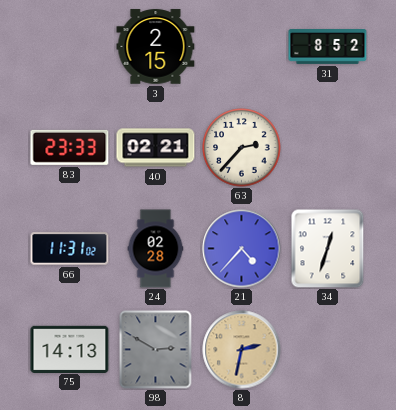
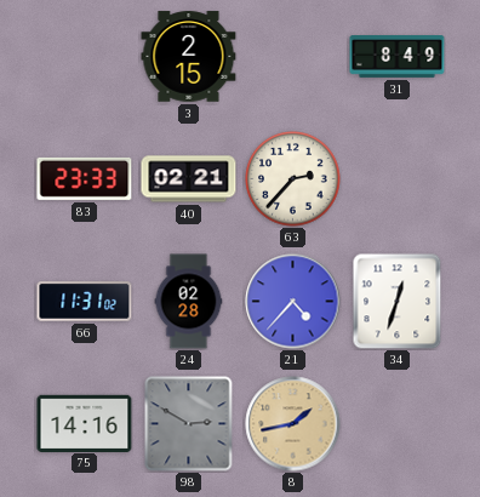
31: 8:52 -> 8:49
75: 14:13 -> 14:16
8: 2:32 -> 1:43
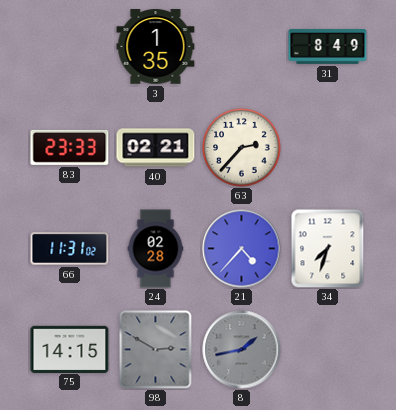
3: 2:15 -> 1:35
34: 12:33 -> 7:33
75: 14:16 -> 14:15
8 dial: champagne -> grey
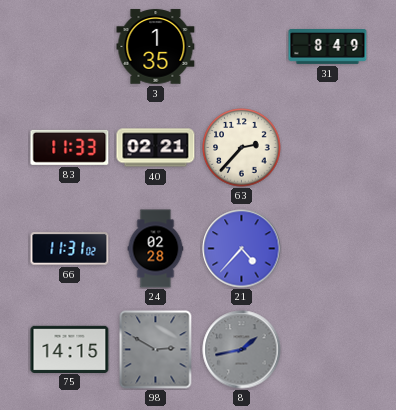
83: 23:33 -> 11:33
34: 7:33 -> none
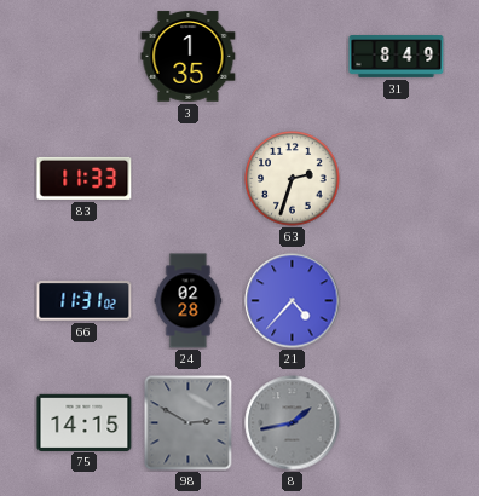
40: 02:21 -> none
63: 2:37 -> 2:33
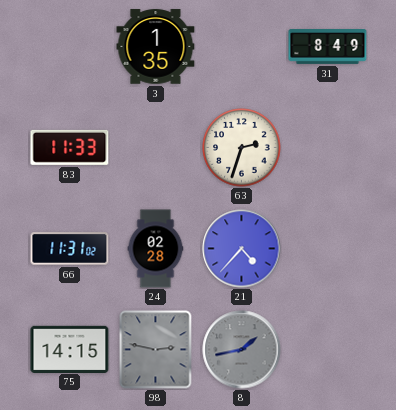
98: 2:50 -> 2:47
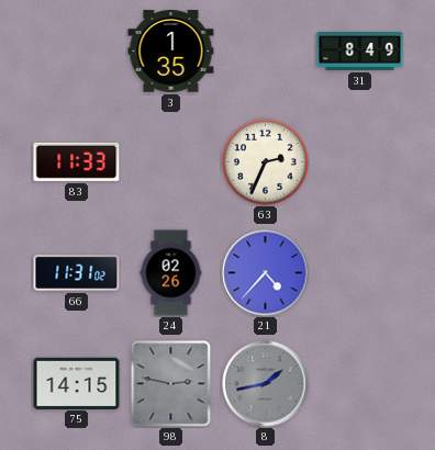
63: 2:33 -> 2:34
24: 02:28 -> 02:26
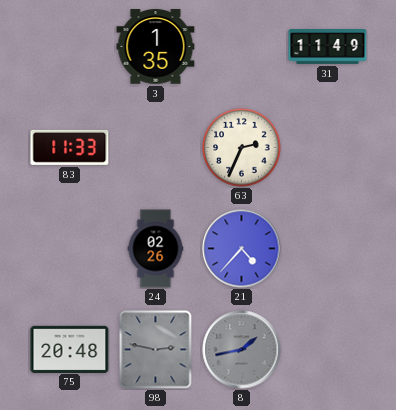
31: 8:49 -> 11:49
66: 11:31 -> none
75: 14:15 -> 20:48
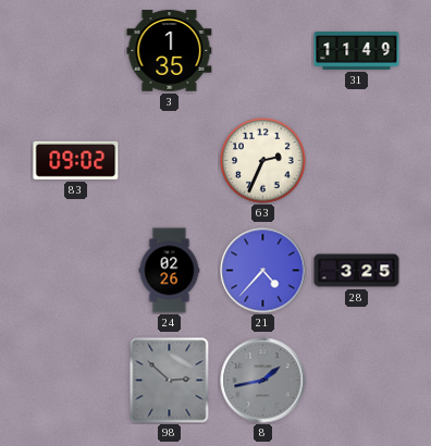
83: 11:33 -> 09:02
28: none -> 3:25
75: 20:48 -> none
98: 2:47 -> 2:52
